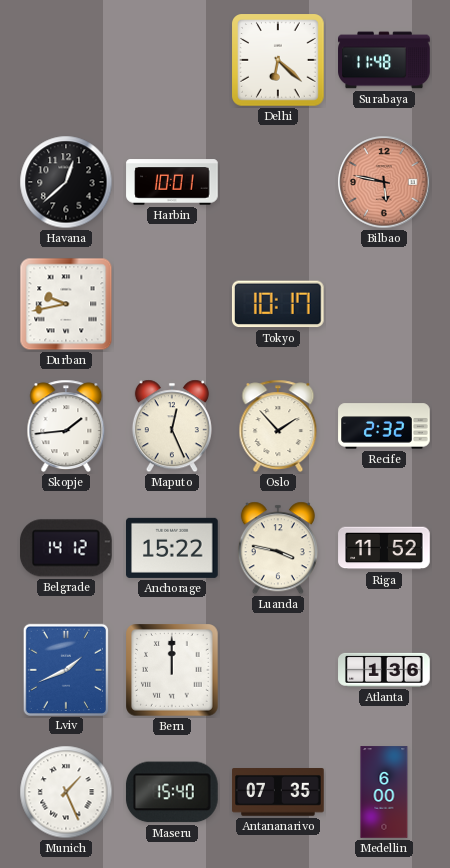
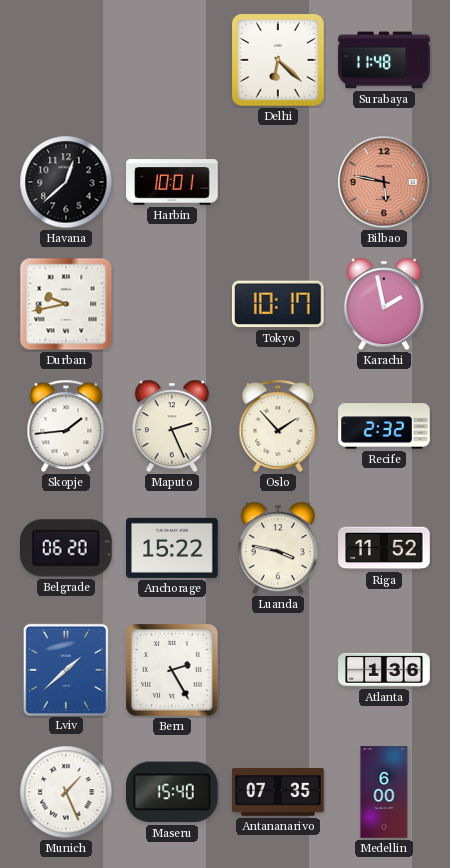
Karachi: none -> 1:58
Maputo: 12:26 -> 2:26
Belgrade: 14:12 -> 06:20
Lviv: 1:41 -> 1:38
Bern: 12:00 -> 2:25
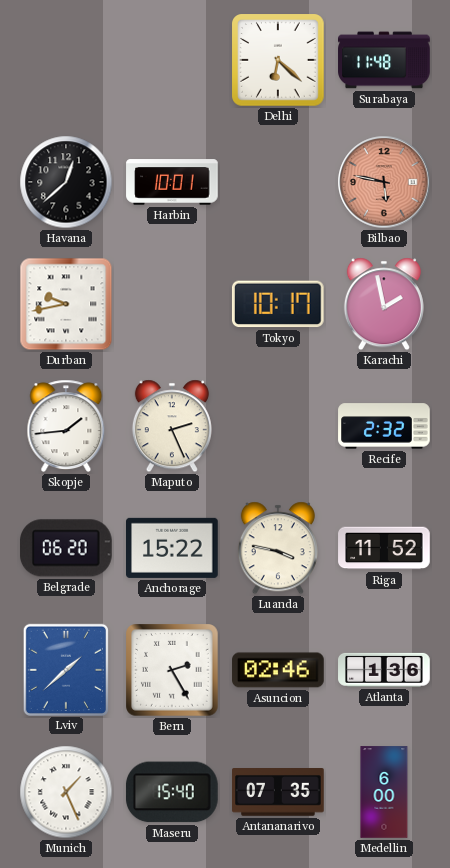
Oslo: 1:53 -> none
Asuncion: none -> 02:46
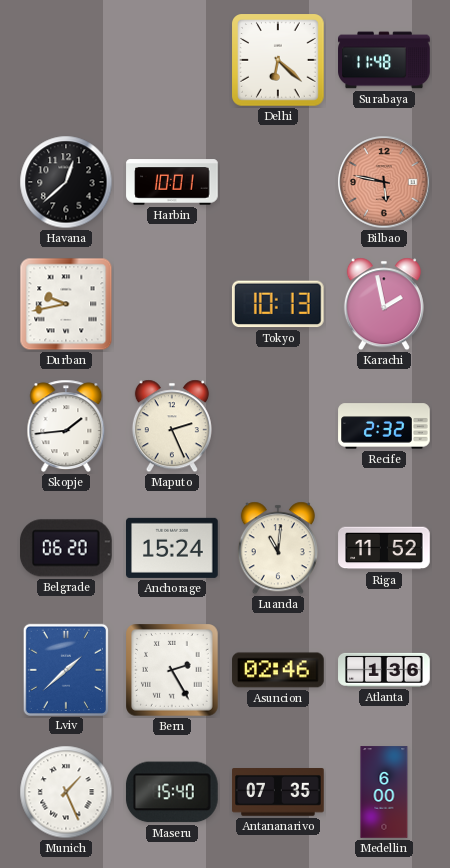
Tokyo: 10:17 -> 10:13
Anchorage: 15:22 -> 15:24
Luanda: 3:47 -> 11:01
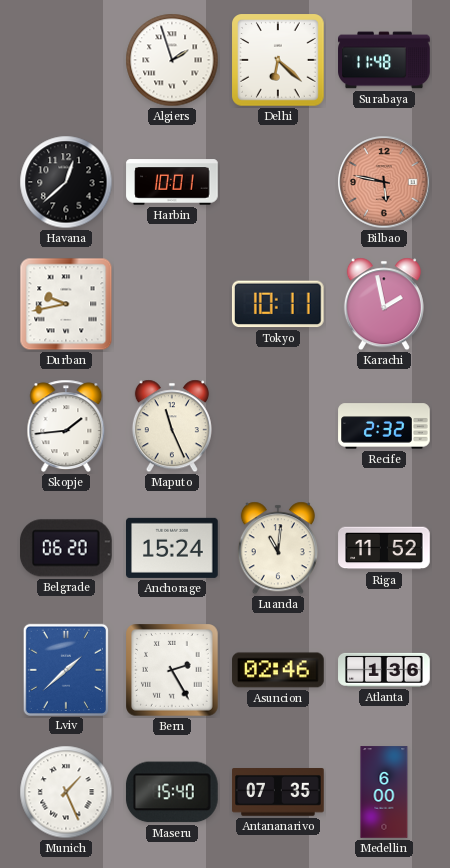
Algiers: none -> 1:57
Tokyo: 10:13 -> 10:11
Maputo: 2:26 -> 11:26
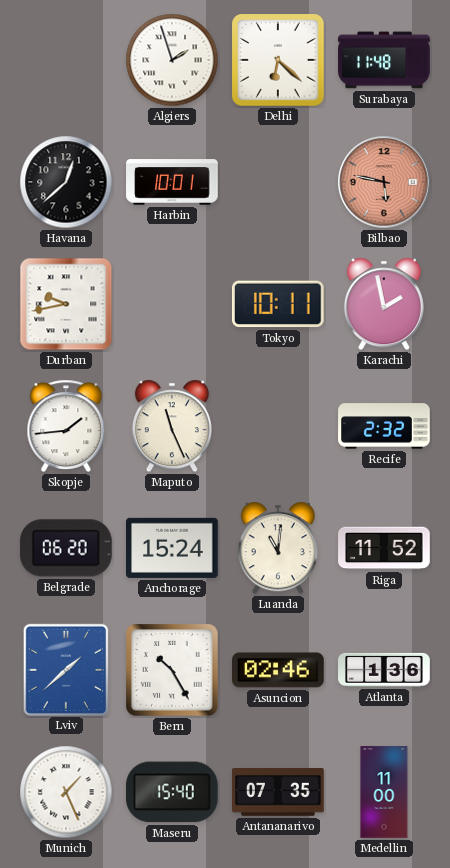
Bern: 2:25 -> 10:25
Medellin: 6:00 -> 11:00
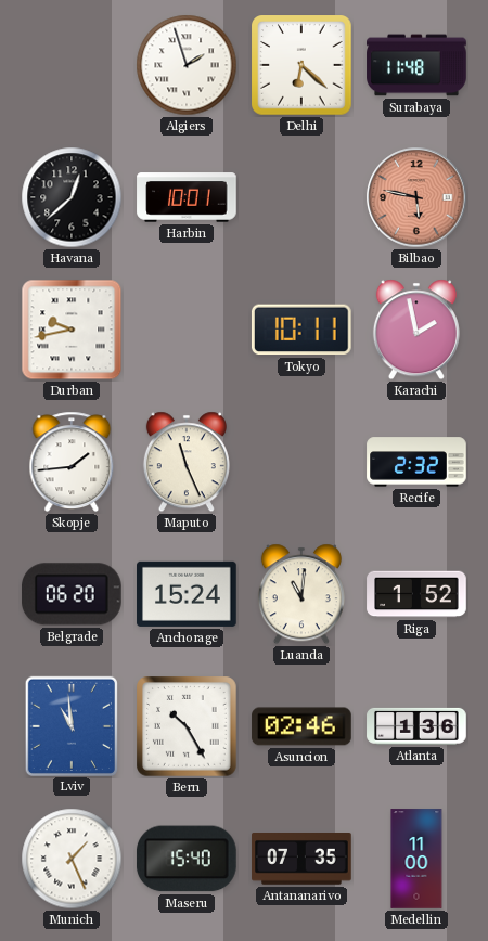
Riga: 11:52 -> 1:52
Lviv: 1:38 -> 10:59
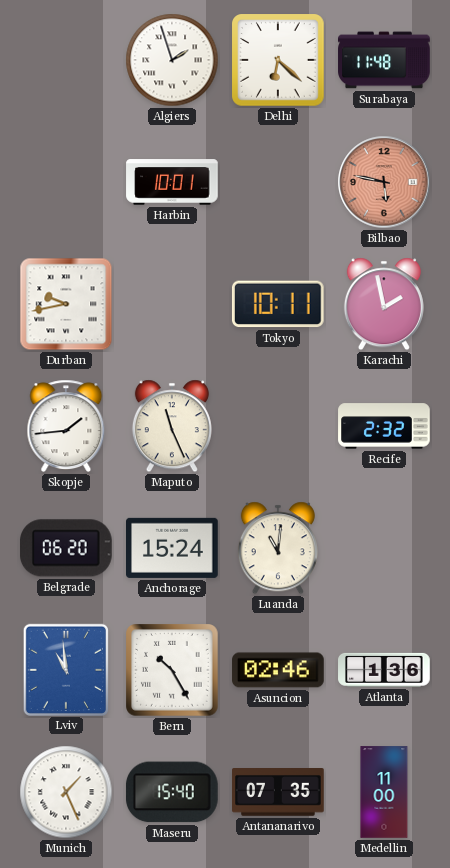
Havana: 12:38 -> none
Riga: 1:52 -> none
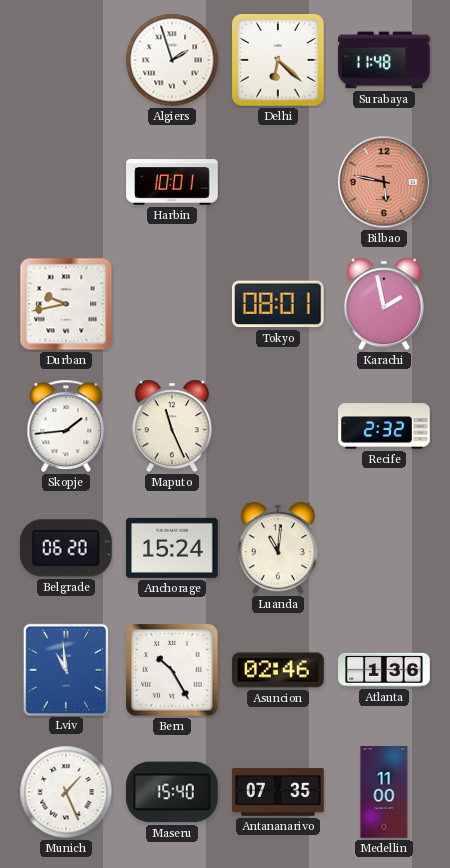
Tokyo: 10:11 -> 08:01
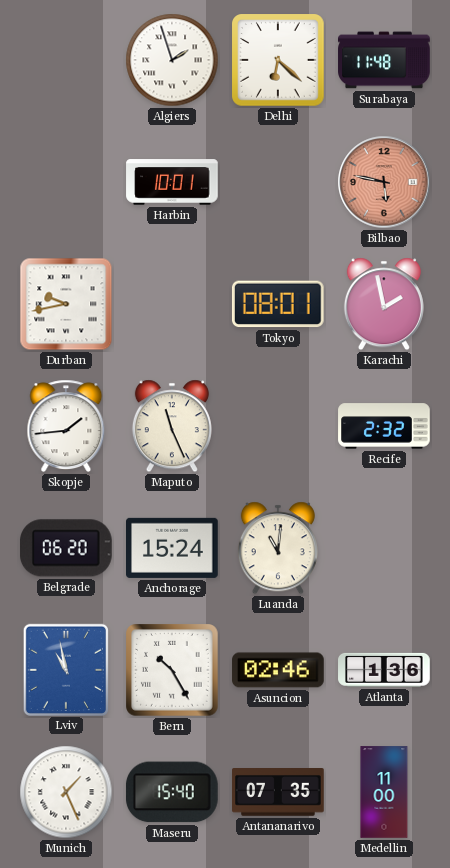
Lviv: 10:59 -> 10:58
